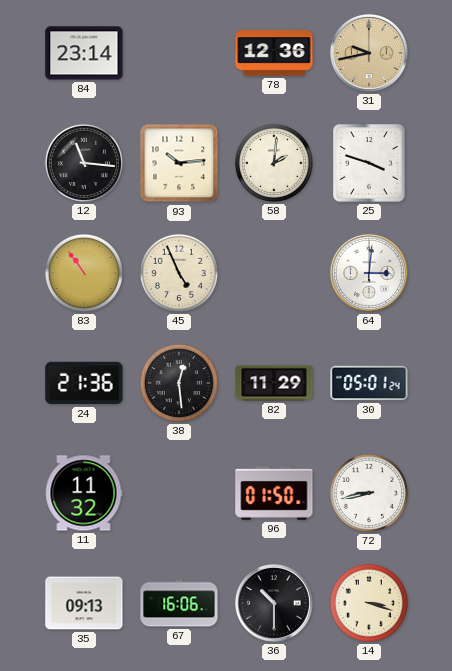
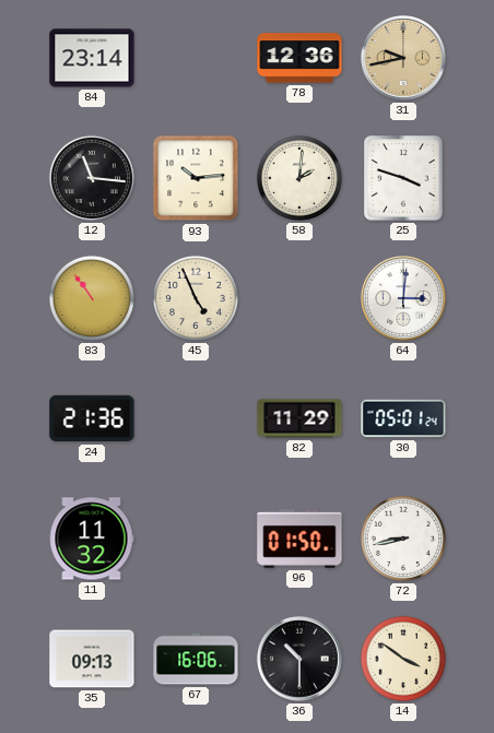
38: 12:29 -> none
14: 3:18 -> 3:51
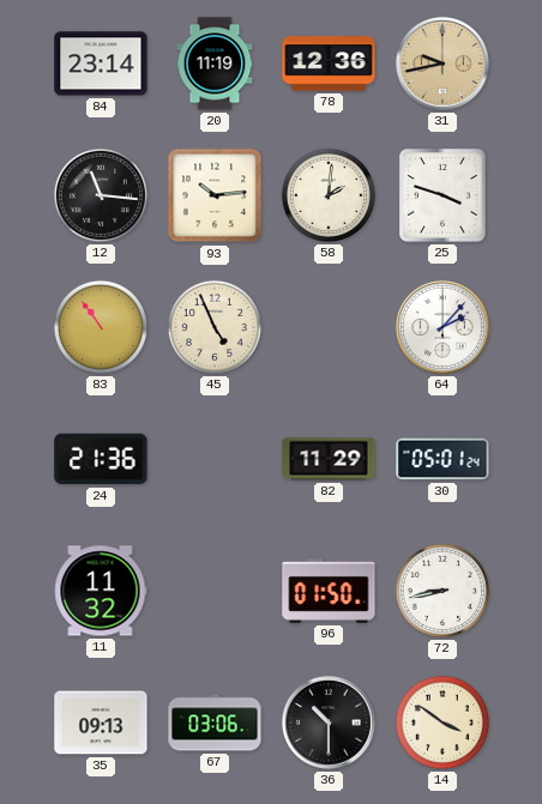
20: none -> 11:19
64: 3:01 -> 2:07
67: 16:06 -> 03:06
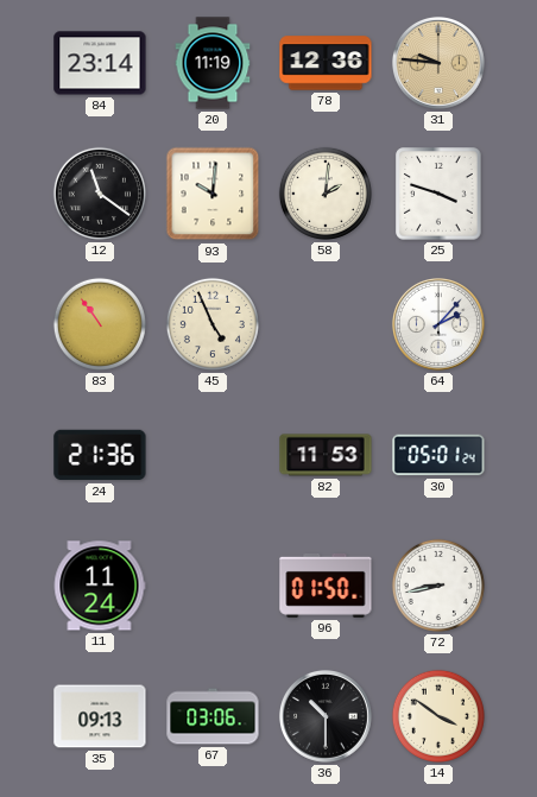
31: 9:43 -> 9:46
12: 11:16 -> 11:21
93: 10:14 -> 10:01
82: 11:29 -> 11:53
11: 11:32 -> 11:24
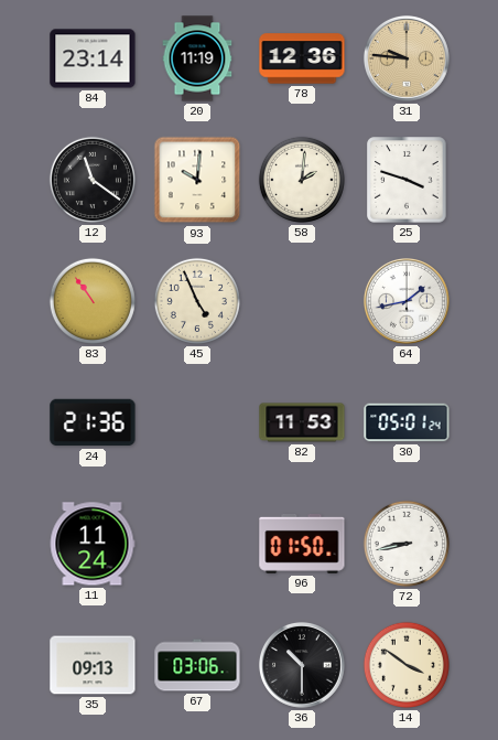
64: 2:07 -> 1:43
